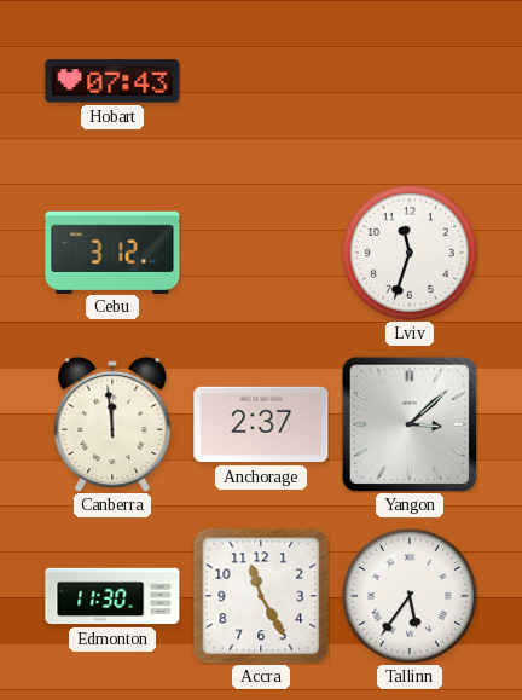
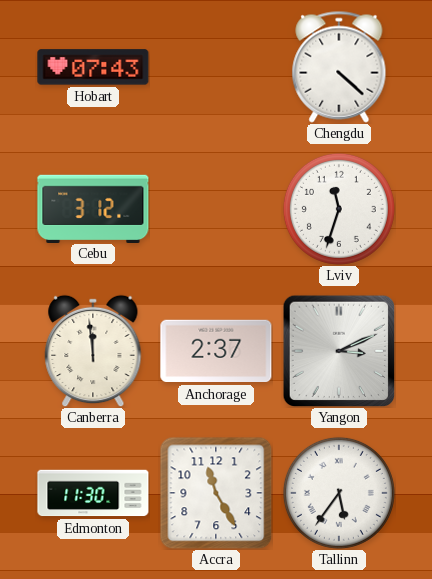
Chengdu: none -> 4:22
Yangon: 3:08 -> 3:11
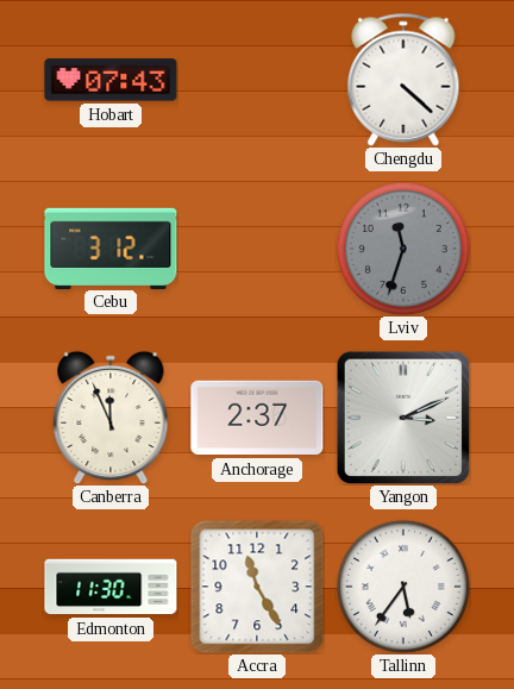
Lviv dial: white -> grey
Canberra: 11:59 -> 11:56
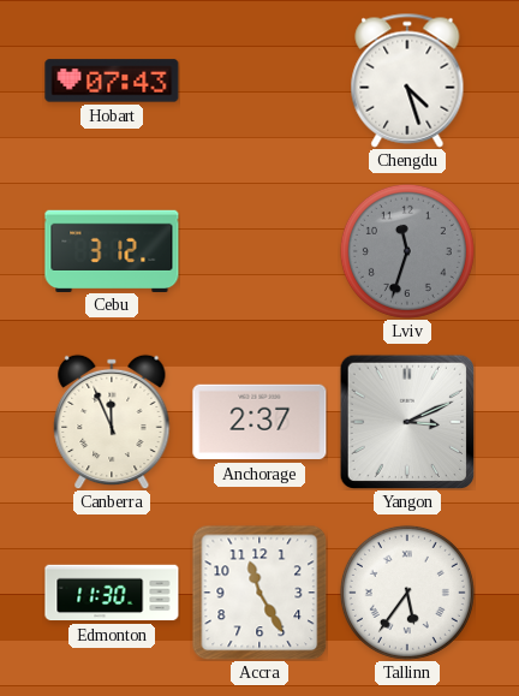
Chengdu: 4:22 -> 4:27
